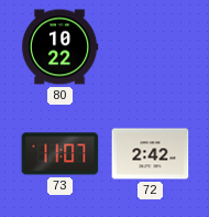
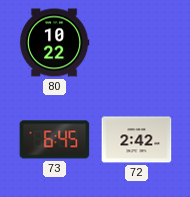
73: 11:07 -> 6:45
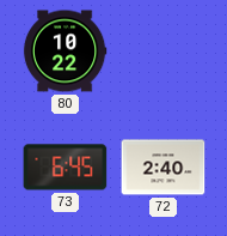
72: 2:42 -> 2:40
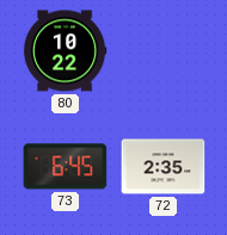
72: 2:40 -> 2:35
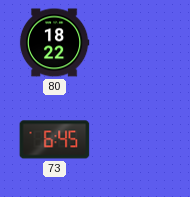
80: 10:22 -> 18:22
72: 2:35 -> none
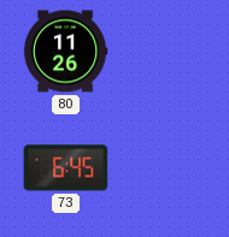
80: 18:22 -> 11:26
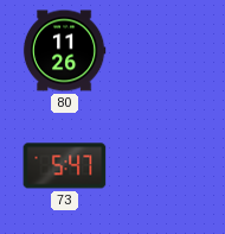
73: 6:45 -> 5:47
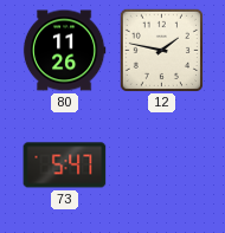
12: none -> 1:47
